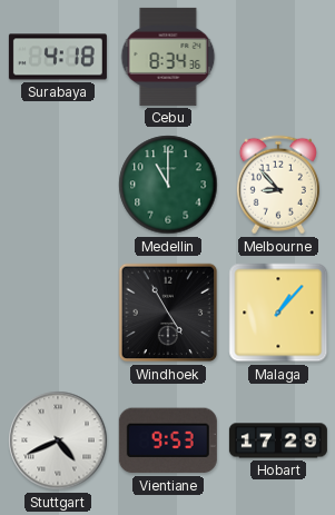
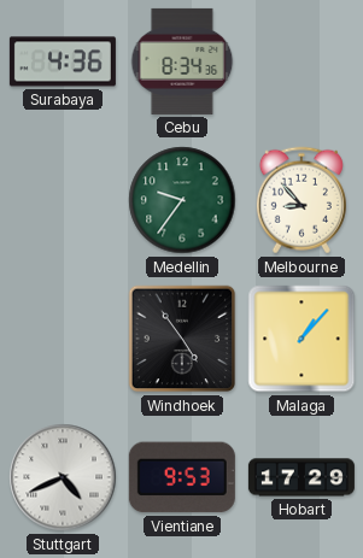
Surabaya: 4:18 -> 4:36
Medellin: 11:00 -> 9:36
Windhoek: 4:55 -> 4:54
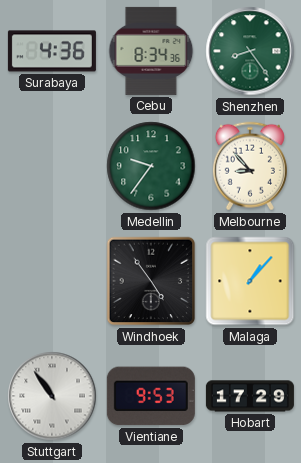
Shenzhen: none -> 8:24
Stuttgart: 4:41 -> 10:54
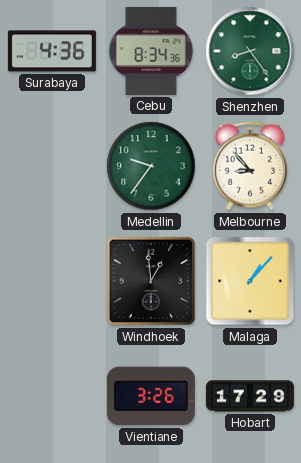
Windhoek: 4:54 -> 12:59
Stuttgart: 10:54 -> none
Vientiane: 9:53 -> 3:26
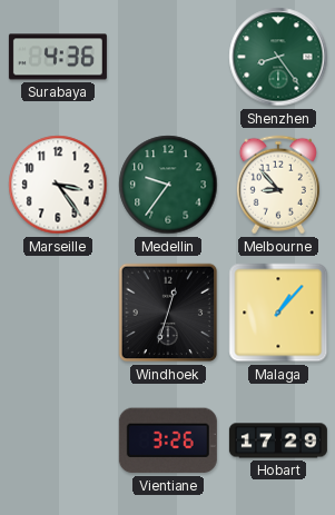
Cebu: 8:34 -> none
Marseille: none -> 3:24
Windhoek: 12:59 -> 12:33
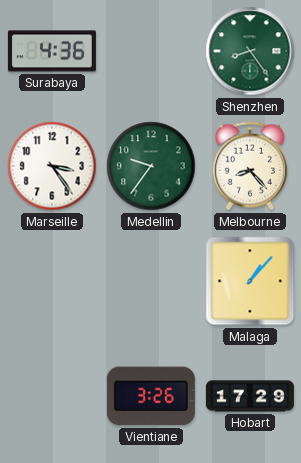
Melbourne: 8:53 -> 8:23
Windhoek: 12:33 -> none
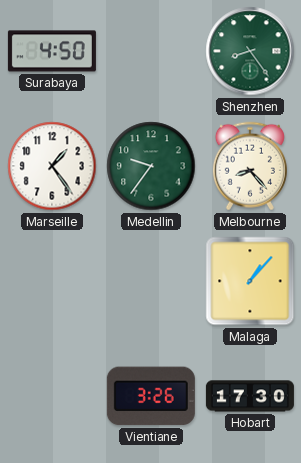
Surabaya: 4:36 -> 4:50
Marseille: 3:24 -> 1:24
Hobart: 17:29 -> 17:30
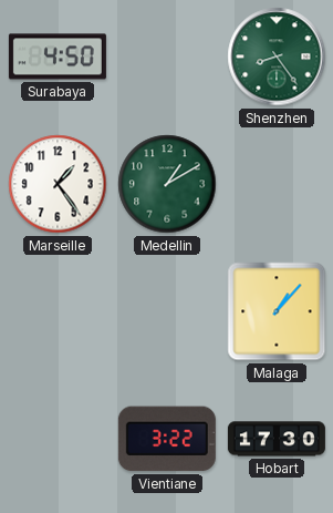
Medellin: 9:36 -> 1:10
Melbourne: 8:23 -> none
Vientiane: 3:26 -> 3:22
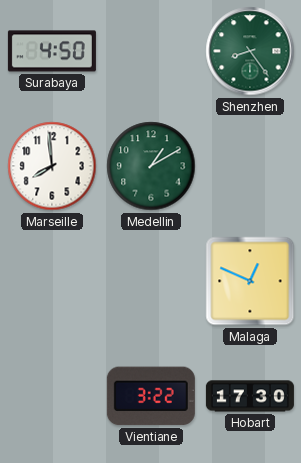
Marseille: 1:24 -> 7:59
Malaga: 1:07 -> 12:49
